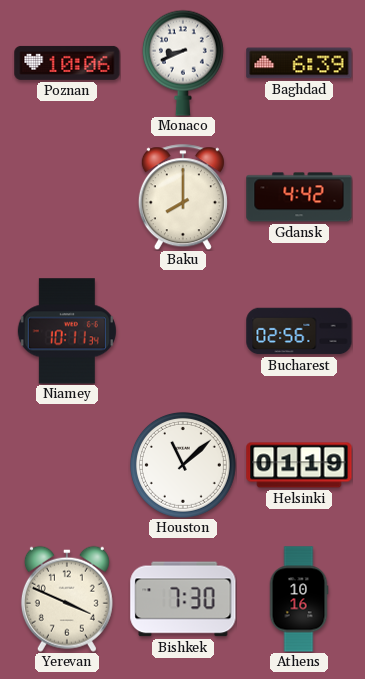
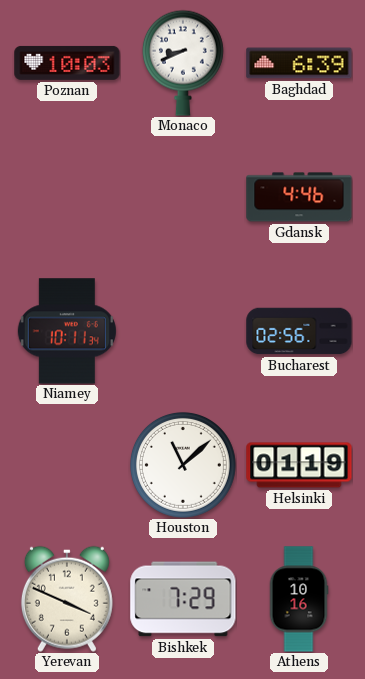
Poznan: 10:06 -> 10:03
Baku: 8:00 -> none
Gdansk: 4:42 -> 4:46
Bishkek: 7:30 -> 7:29
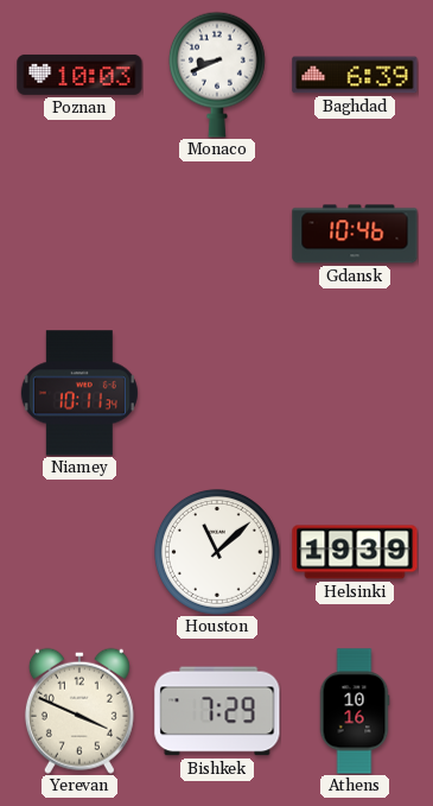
Gdansk: 4:46 -> 10:46
Bucharest: 02:56 -> none
Helsinki: 01:19 -> 19:39
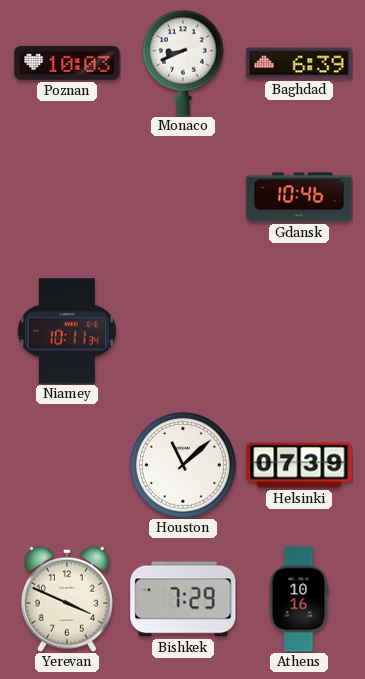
Helsinki: 19:39 -> 07:39
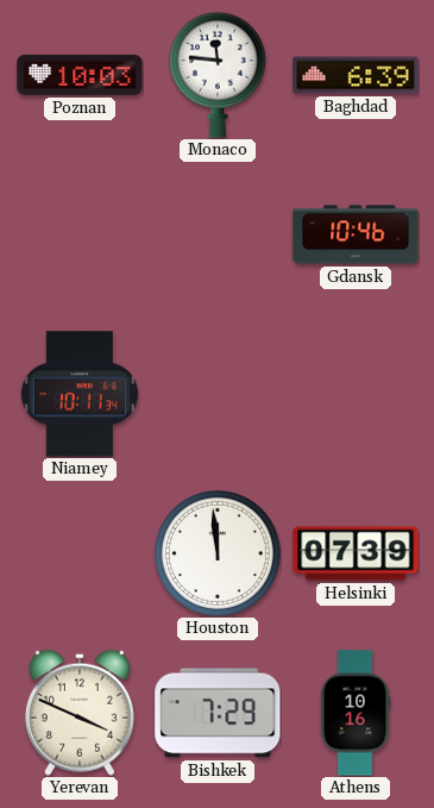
Monaco: 8:41 -> 11:46
Houston: 11:08 -> 11:59
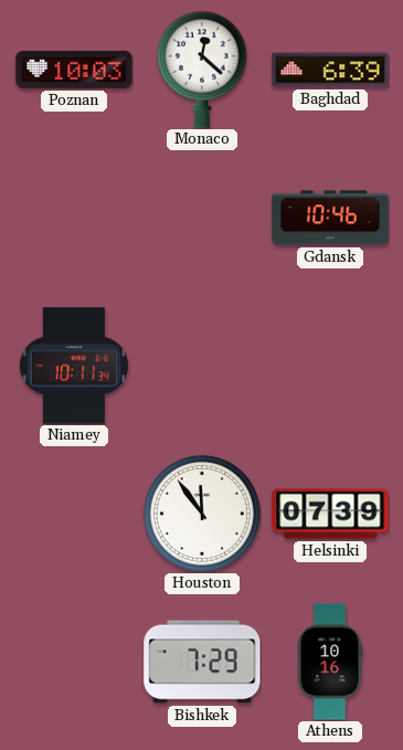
Monaco: 11:46 -> 12:22
Houston: 11:59 -> 11:54
Yerevan: 3:49 -> none
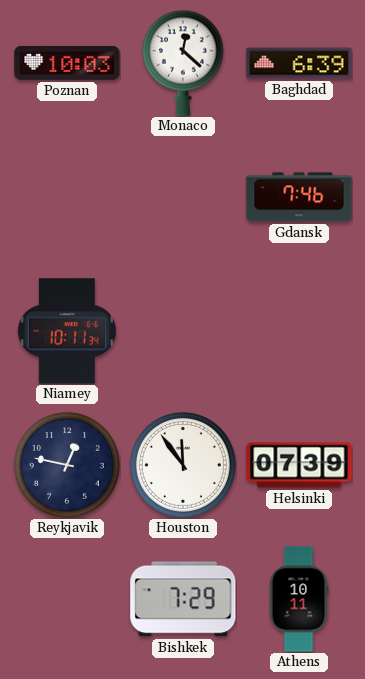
Gdansk: 10:46 -> 7:46
Reykjavik: none -> 12:47
Athens: 10:16 -> 10:11
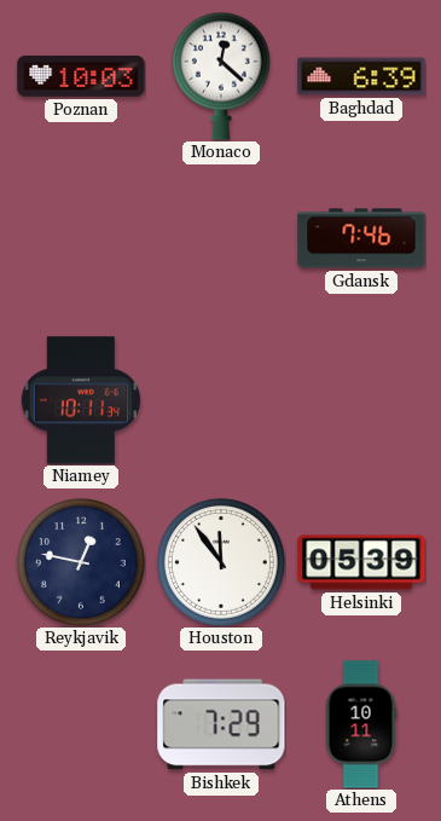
Helsinki: 07:39 -> 05:39
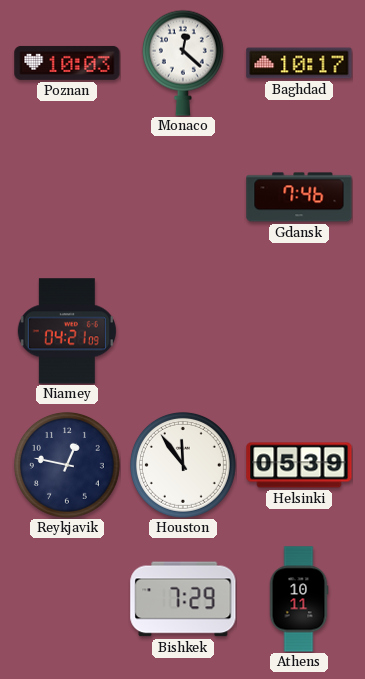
Baghdad: 6:39 -> 10:17
Niamey: 10:11 -> 04:21
